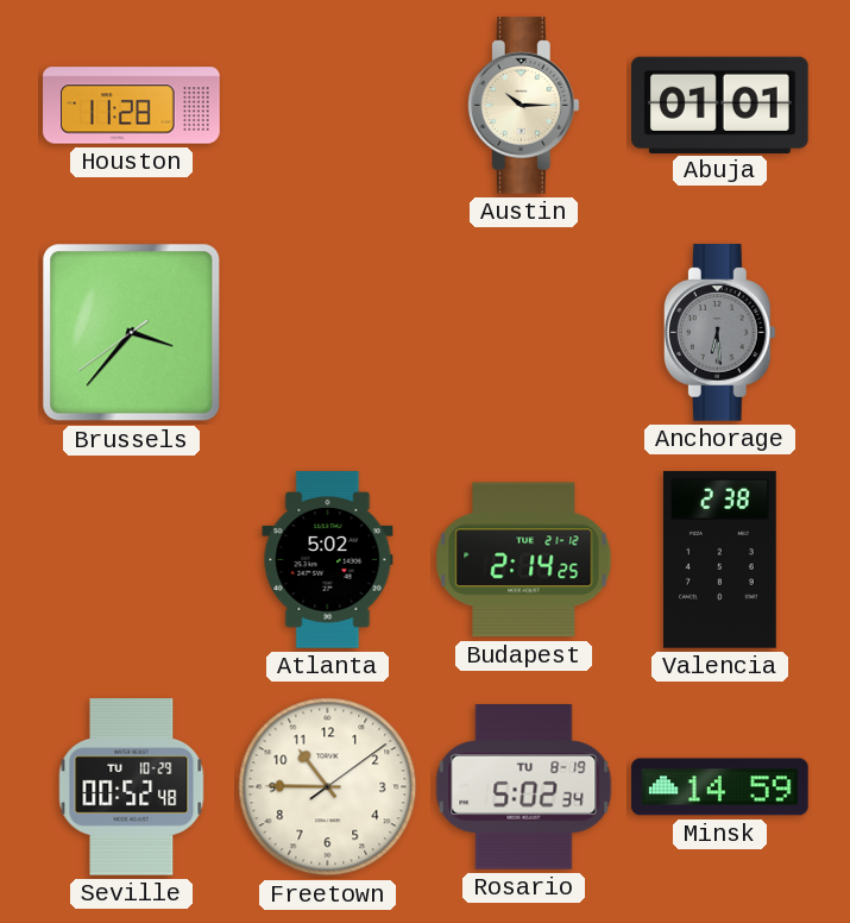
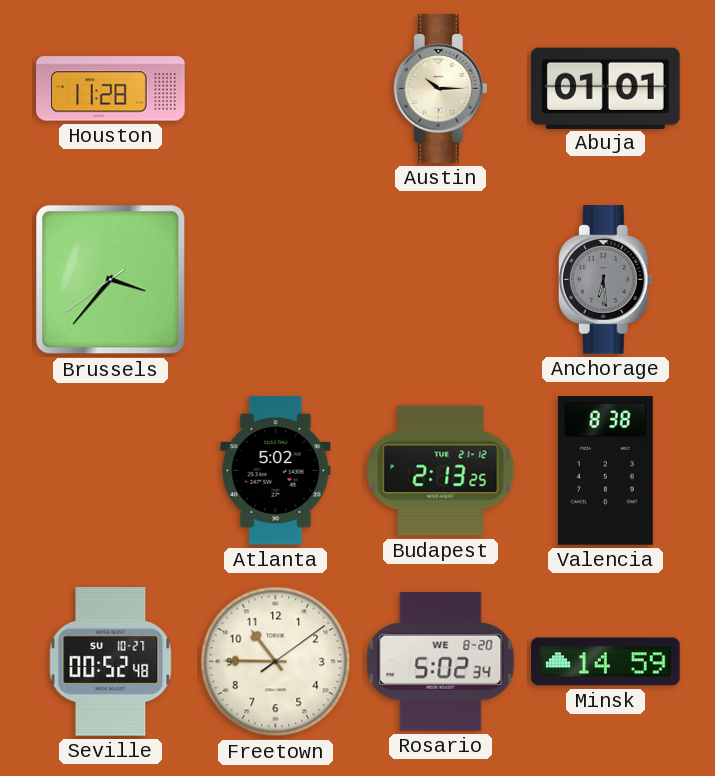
Budapest: 2:14 -> 2:13
Valencia: 2:38 -> 8:38
Seville date: TU 10-29 -> SU 10-27
Rosario date: TU 8-19 -> WE 8-20
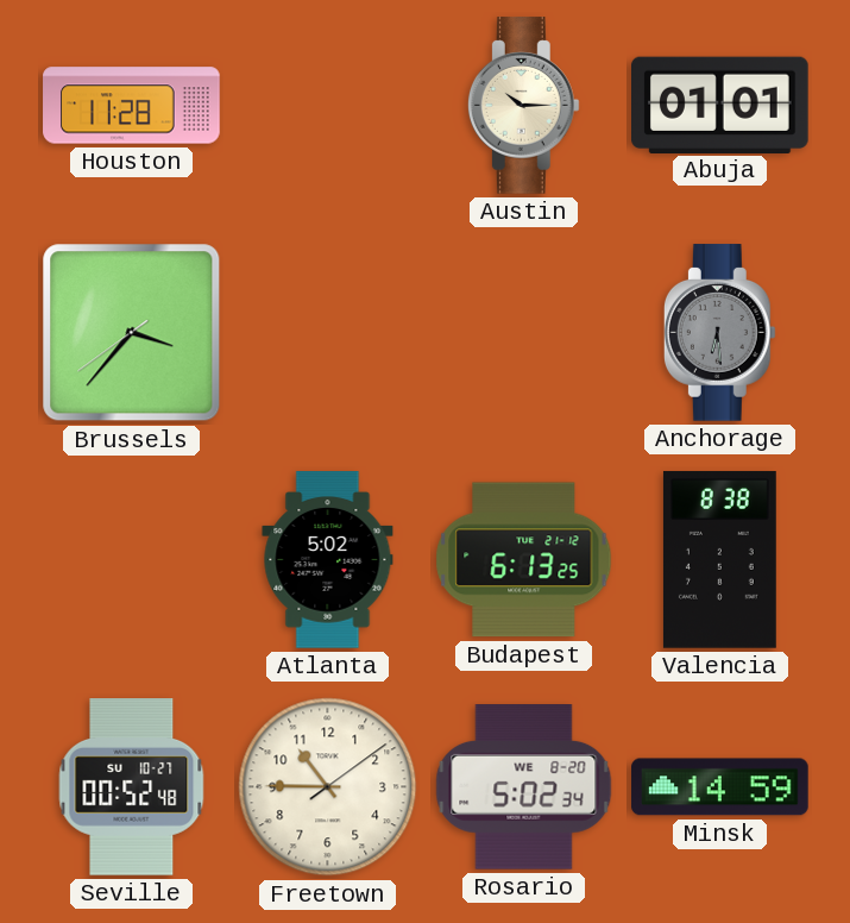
Budapest: 2:13 -> 6:13
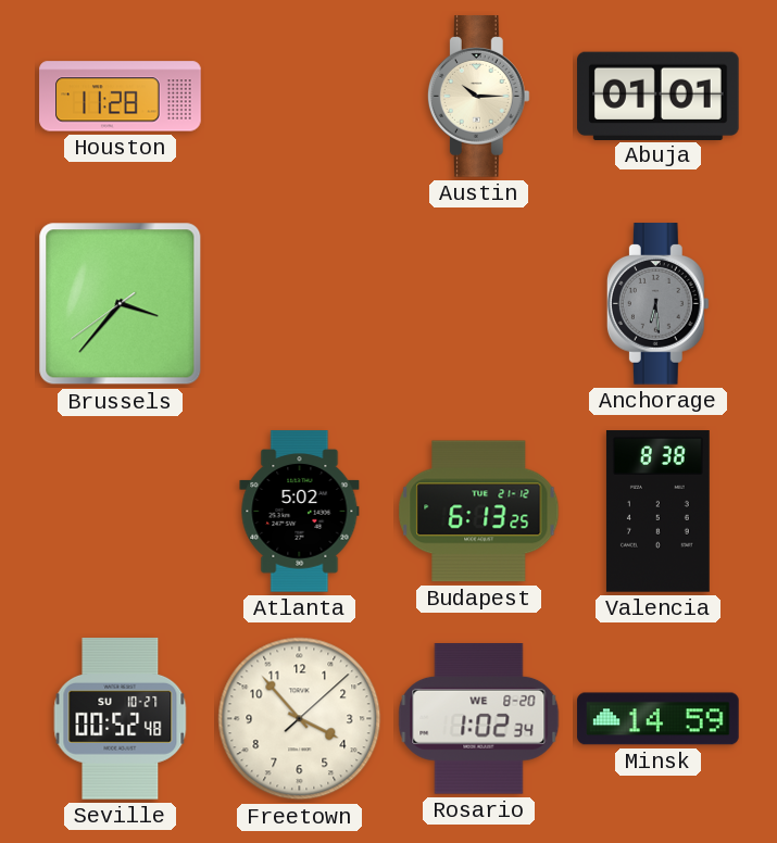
Freetown: 10:45 -> 3:53
Rosario: 5:02 -> 1:02
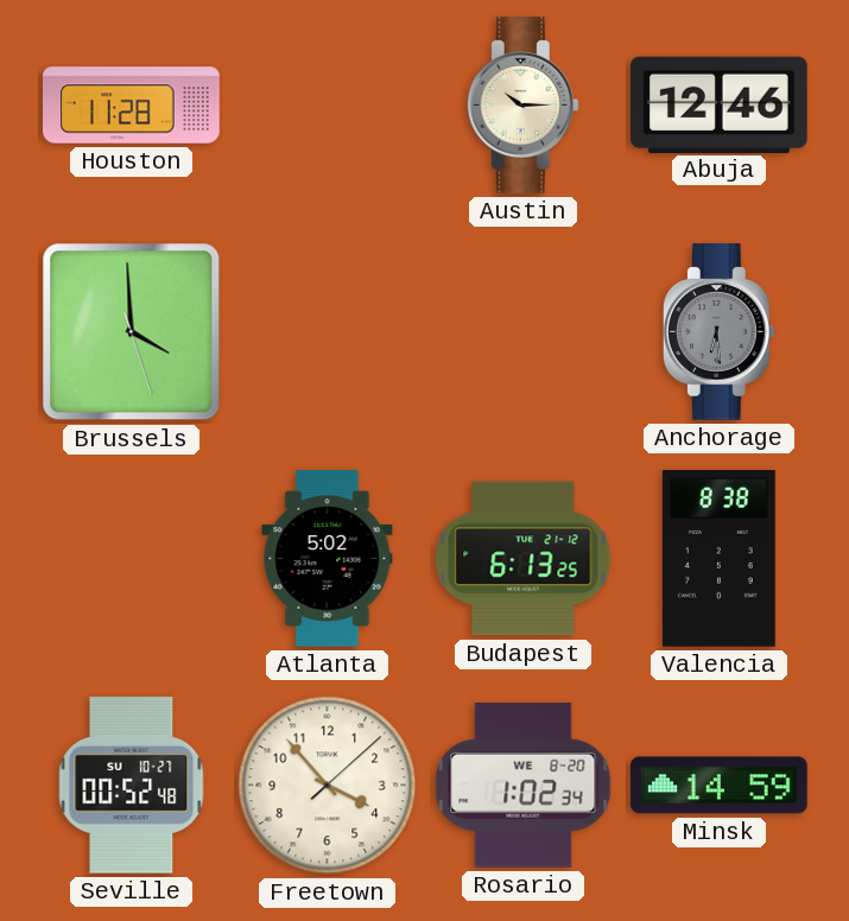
Abuja: 01:01 -> 12:46
Brussels: 3:36 -> 3:59
